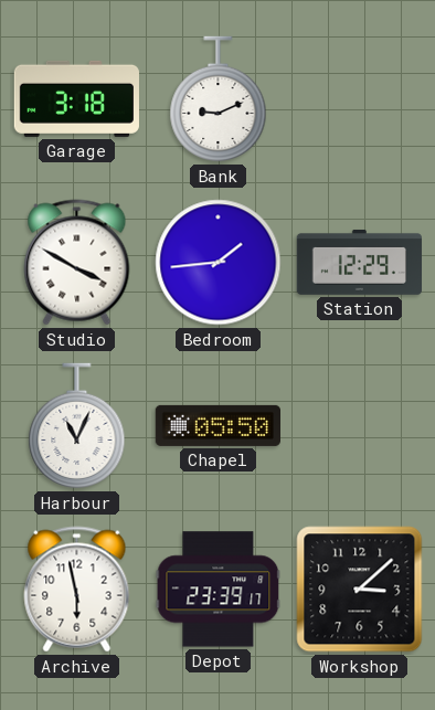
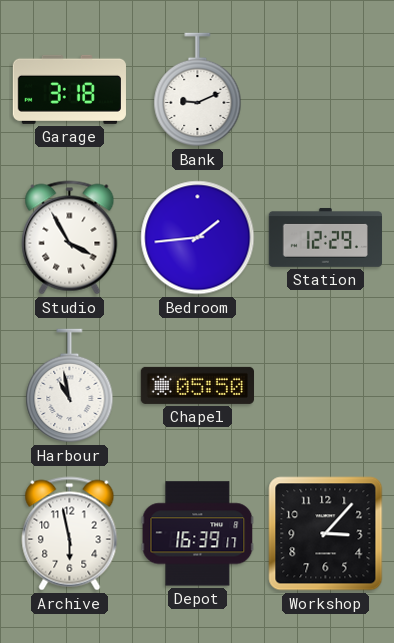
Studio: 3:50 -> 3:55
Harbour: 11:04 -> 10:58
Depot: 23:39 -> 16:39
Workshop: 3:08 -> 3:07
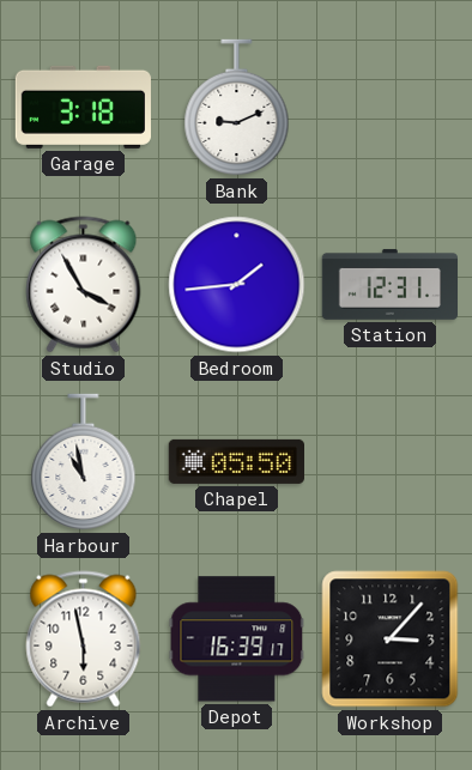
Station: 12:29 -> 12:31
